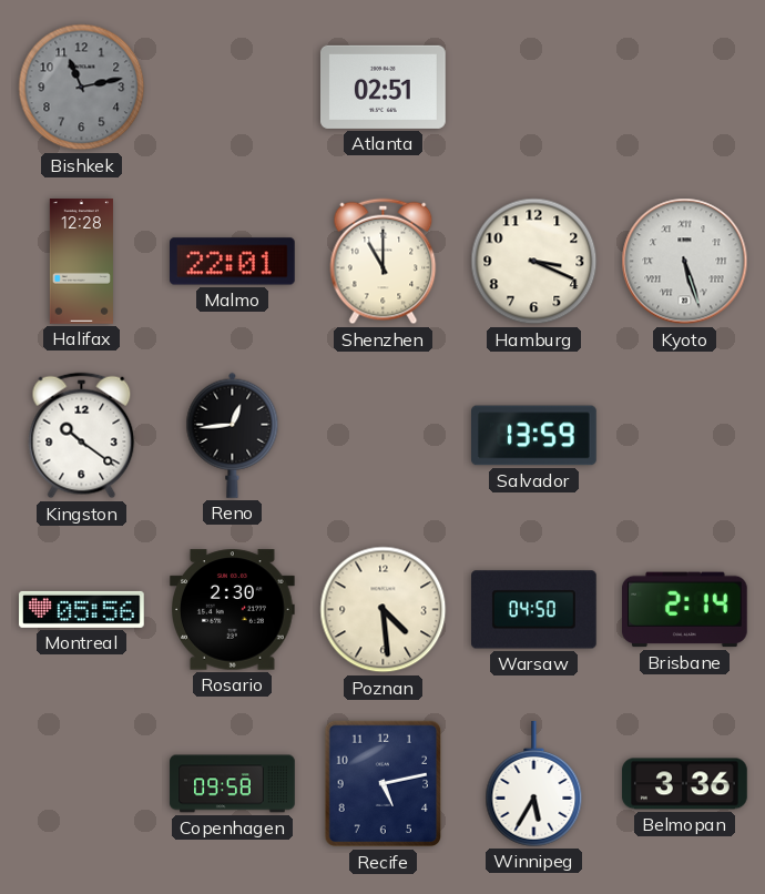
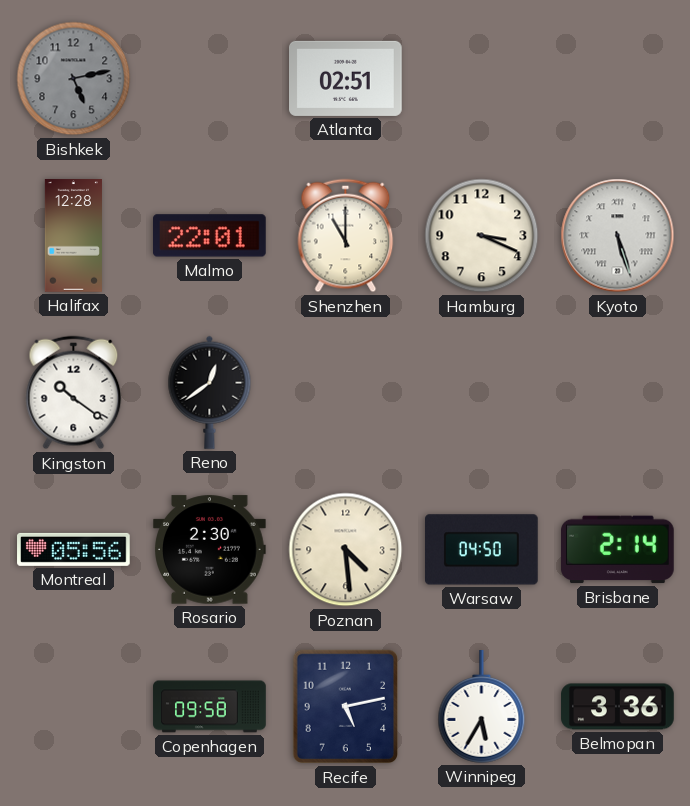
Bishkek: 11:13 -> 5:13
Reno: 12:44 -> 12:39
Salvador: 13:59 -> none
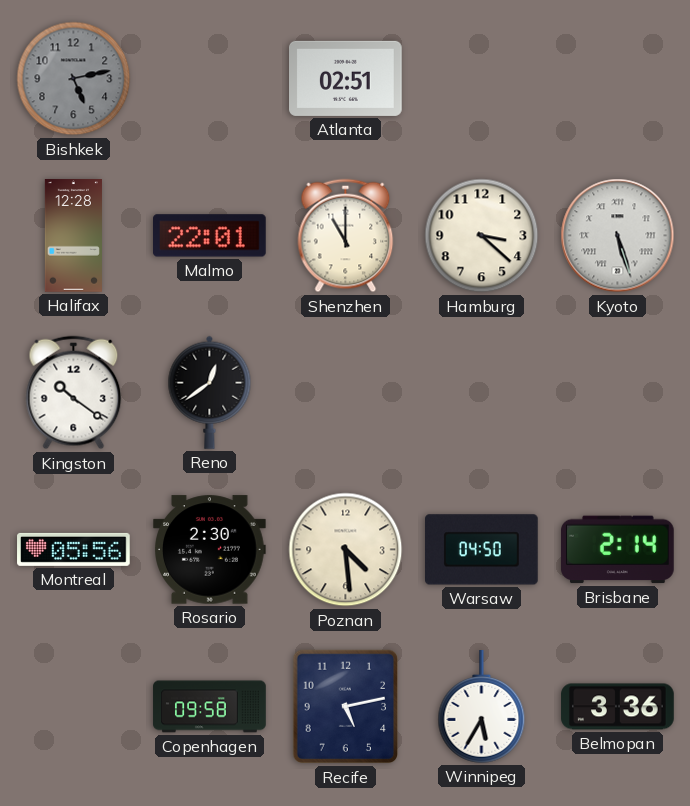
Hamburg: 3:19 -> 3:22
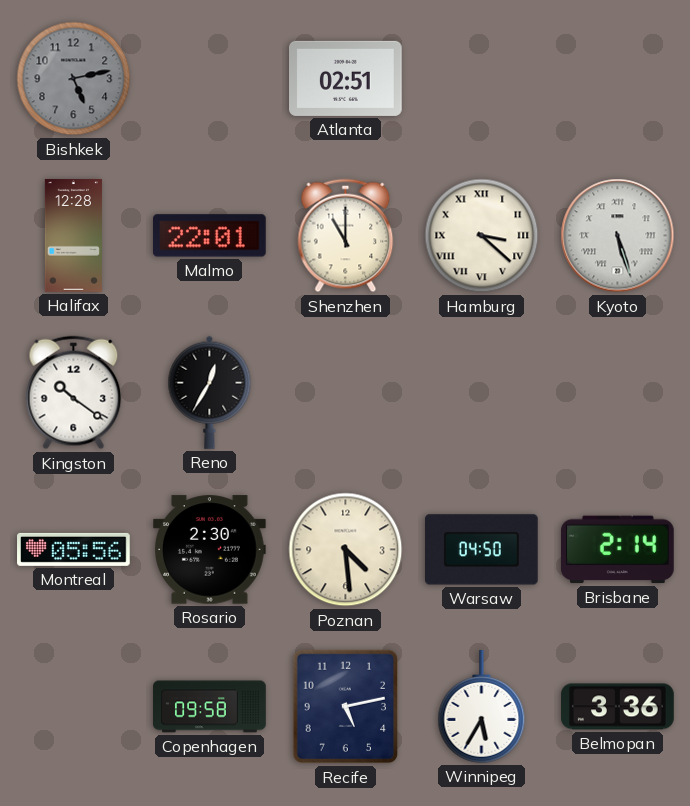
Hamburg numerals: Arabic -> Roman
Reno: 12:39 -> 12:35
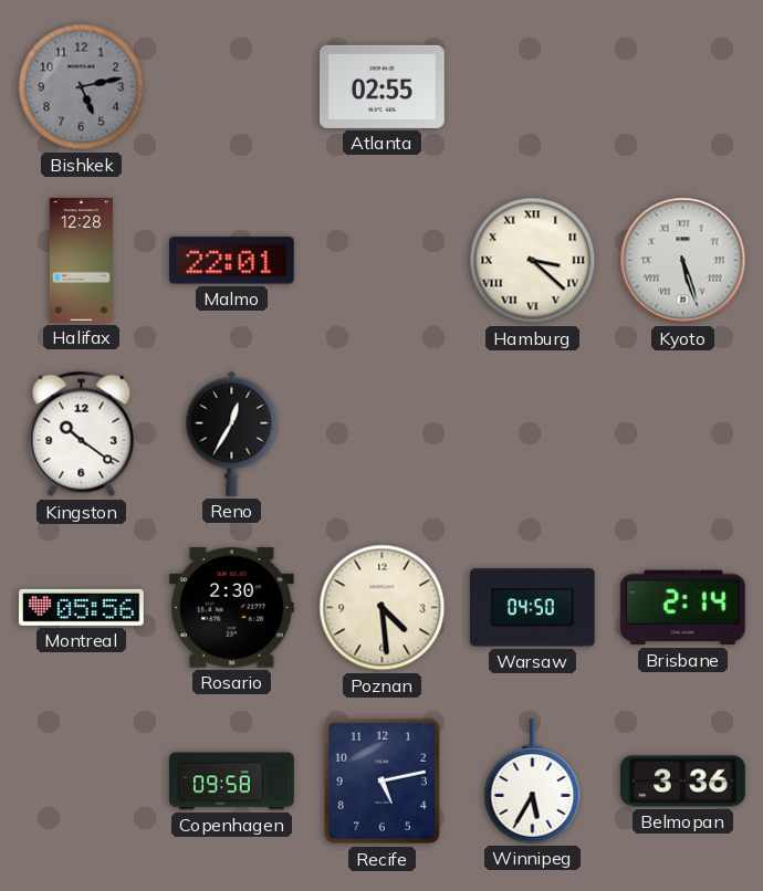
Atlanta: 02:51 -> 02:55
Shenzhen: 11:00 -> none
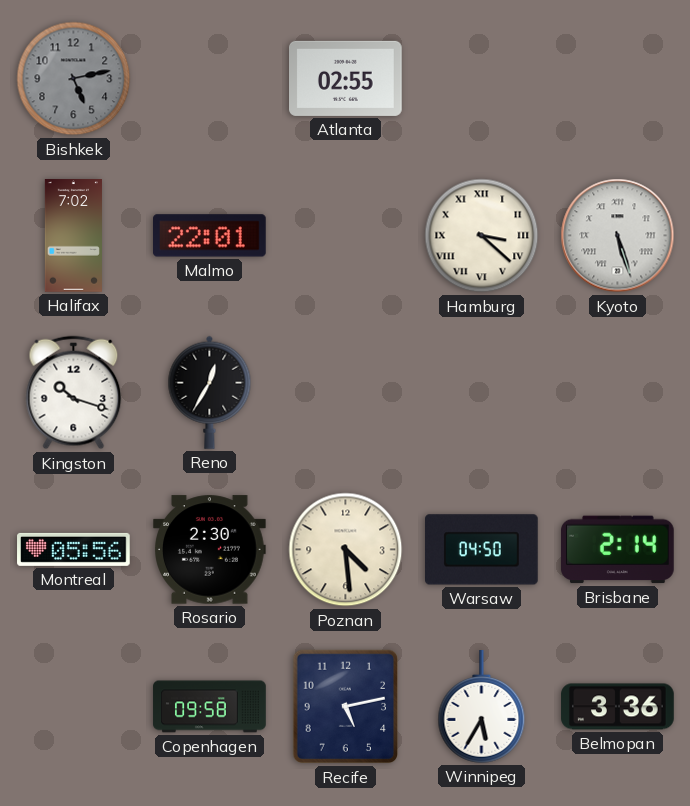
Halifax: 12:28 -> 7:02
Kingston: 10:21 -> 10:18
